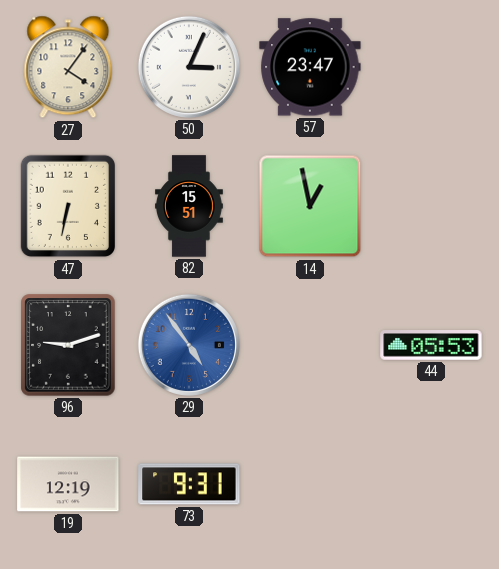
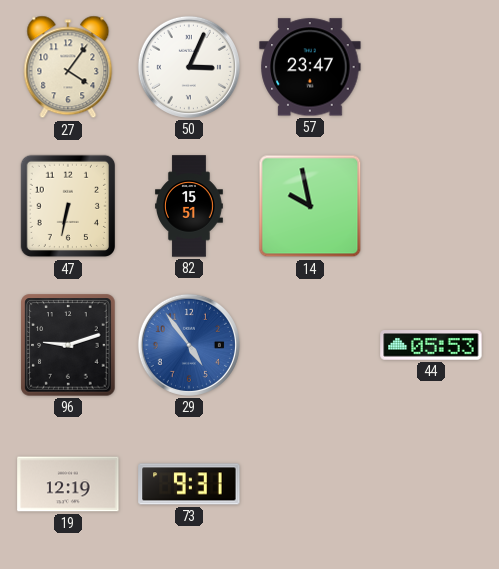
14: 12:58 -> 9:58
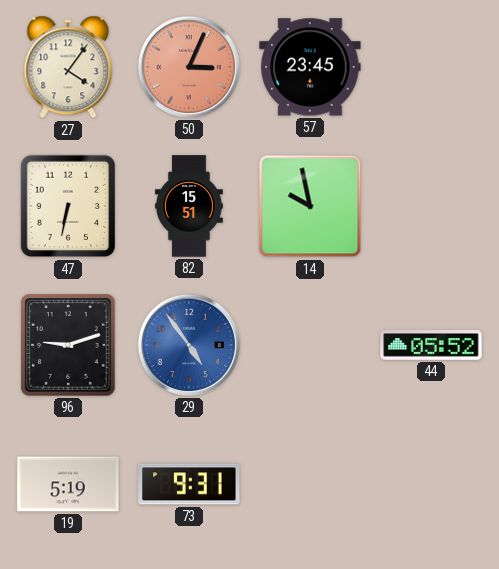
50 dial: white -> salmon
57: 23:47 -> 23:45
44: 05:53 -> 05:52
19: 12:19 -> 5:19
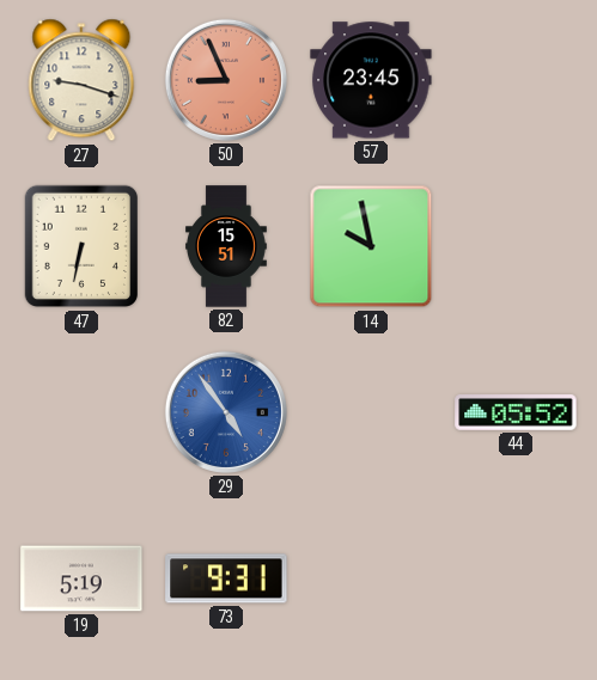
27: 4:06 -> 9:18
50: 3:04 -> 8:56
96: 9:12 -> none
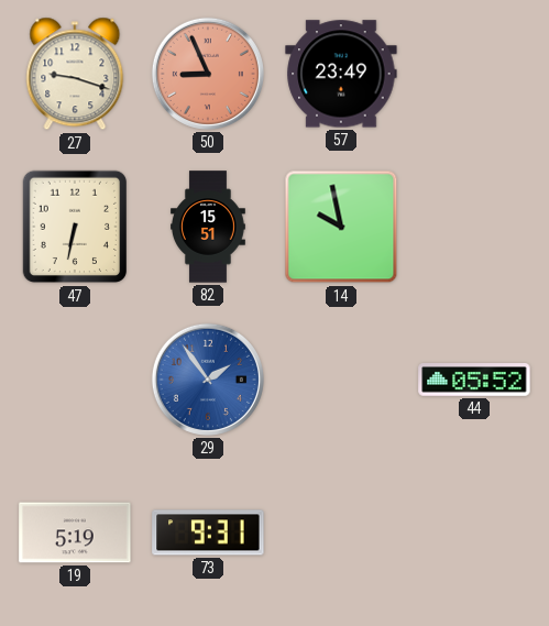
57: 23:45 -> 23:49
29: 4:54 -> 1:54
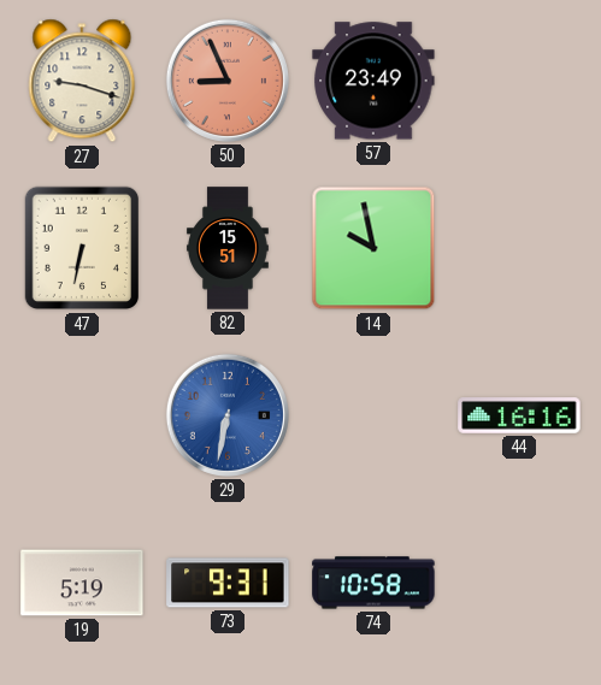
29: 1:54 -> 6:32
44: 05:52 -> 16:16
74: none -> 10:58
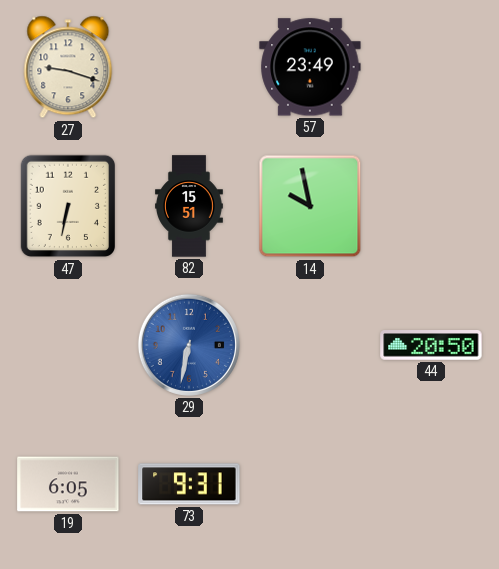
50: 8:56 -> none
44: 16:16 -> 20:50
19: 5:19 -> 6:05
74: 10:58 -> none
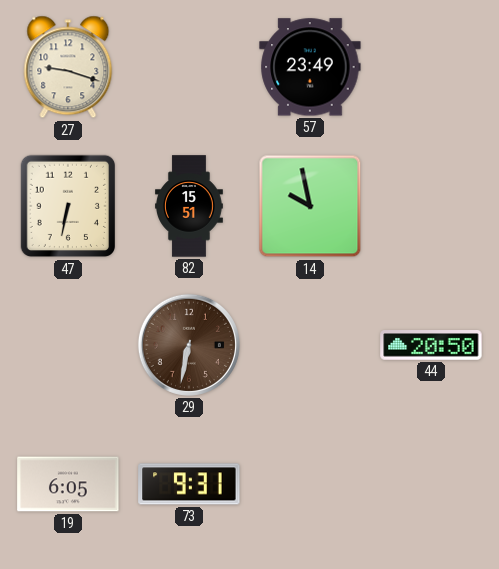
29 dial: blue -> brown
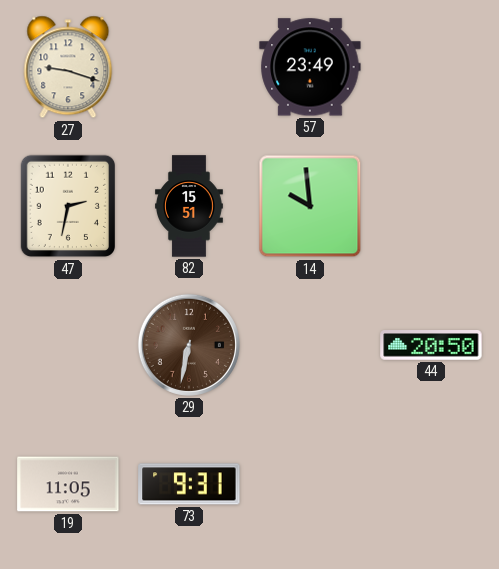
47: 6:32 -> 2:32
14: 9:58 -> 9:59
19: 6:05 -> 11:05
